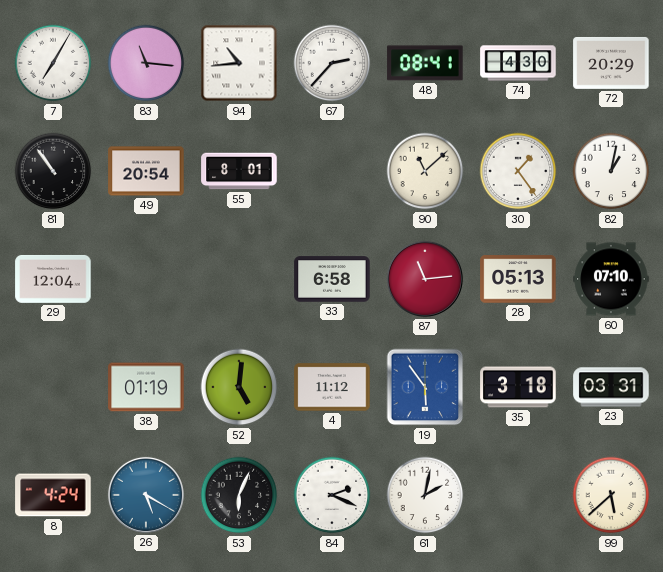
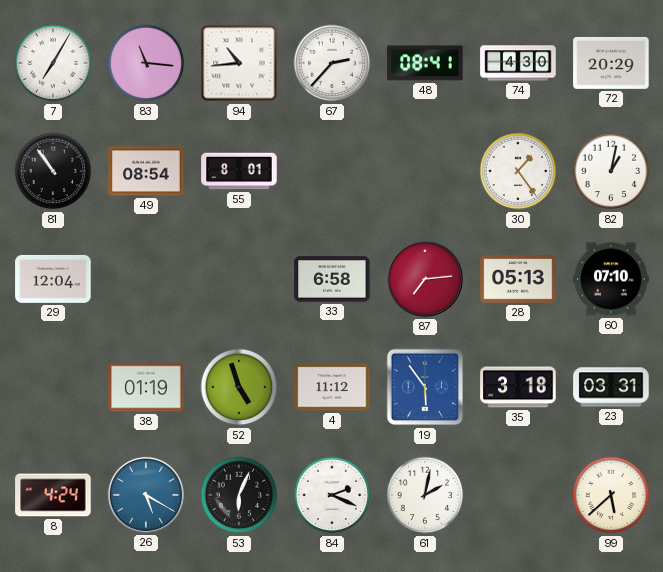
49: 20:54 -> 08:54
90: 11:08 -> none
87: 11:14 -> 7:14
52: 5:01 -> 4:57
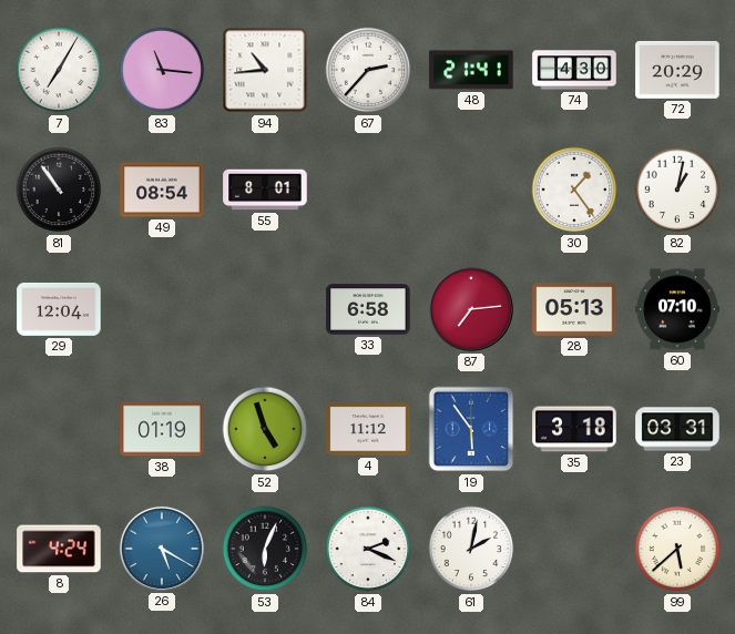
48: 08:41 -> 21:41
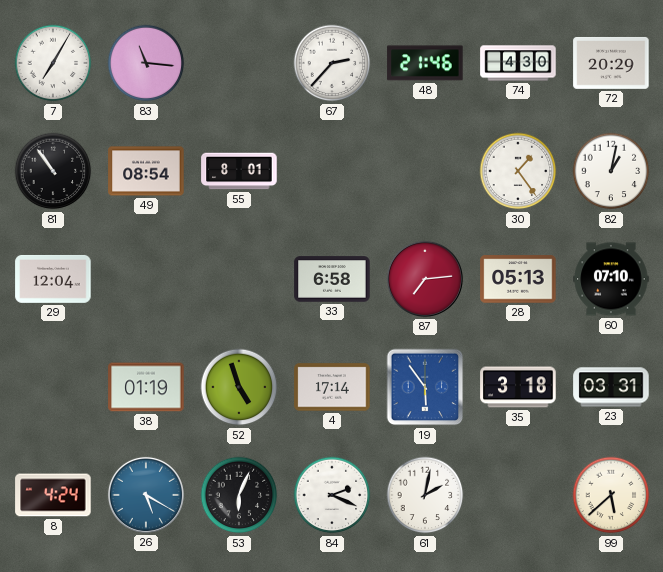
94: 10:44 -> none
48: 21:41 -> 21:46
4: 11:12 -> 17:14
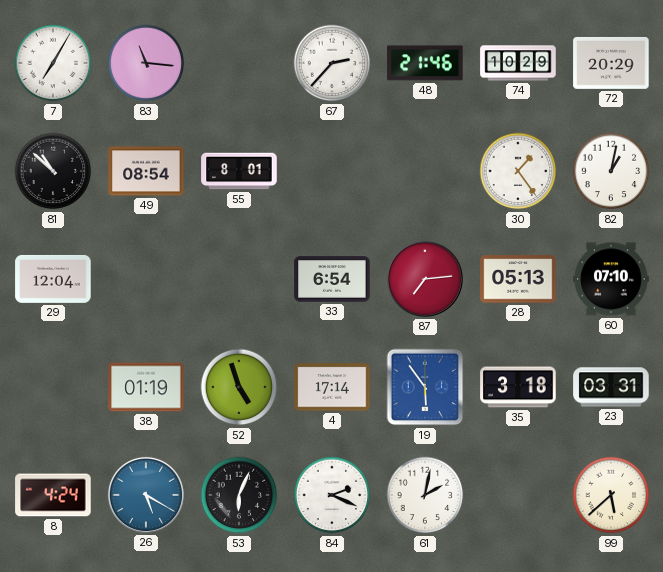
74: 4:30 -> 10:29
81: 10:54 -> 10:52
33: 6:58 -> 6:54
